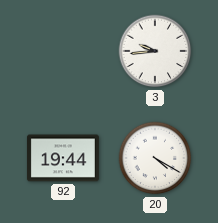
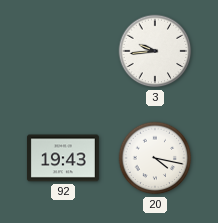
92: 19:44 -> 19:43
20: 4:20 -> 4:17
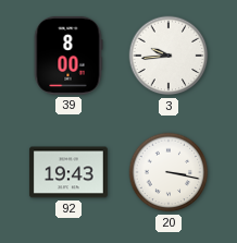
39: none -> 8:00
20: 4:17 -> 3:17
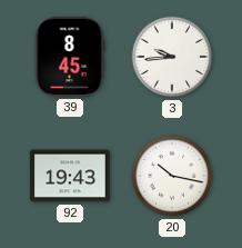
39: 8:00 -> 8:45
20: 3:17 -> 10:17
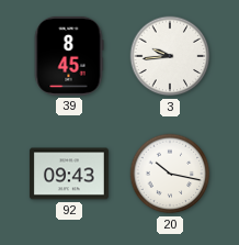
92: 19:43 -> 09:43
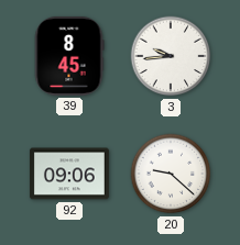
92: 09:43 -> 09:06
20: 10:17 -> 9:22
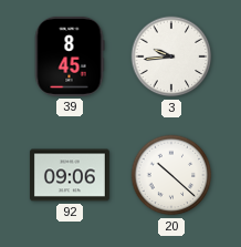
20: 9:22 -> 10:22
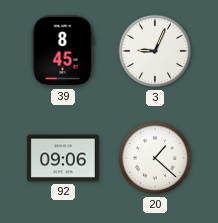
3: 9:44 -> 9:04
20: 10:22 -> 1:22
